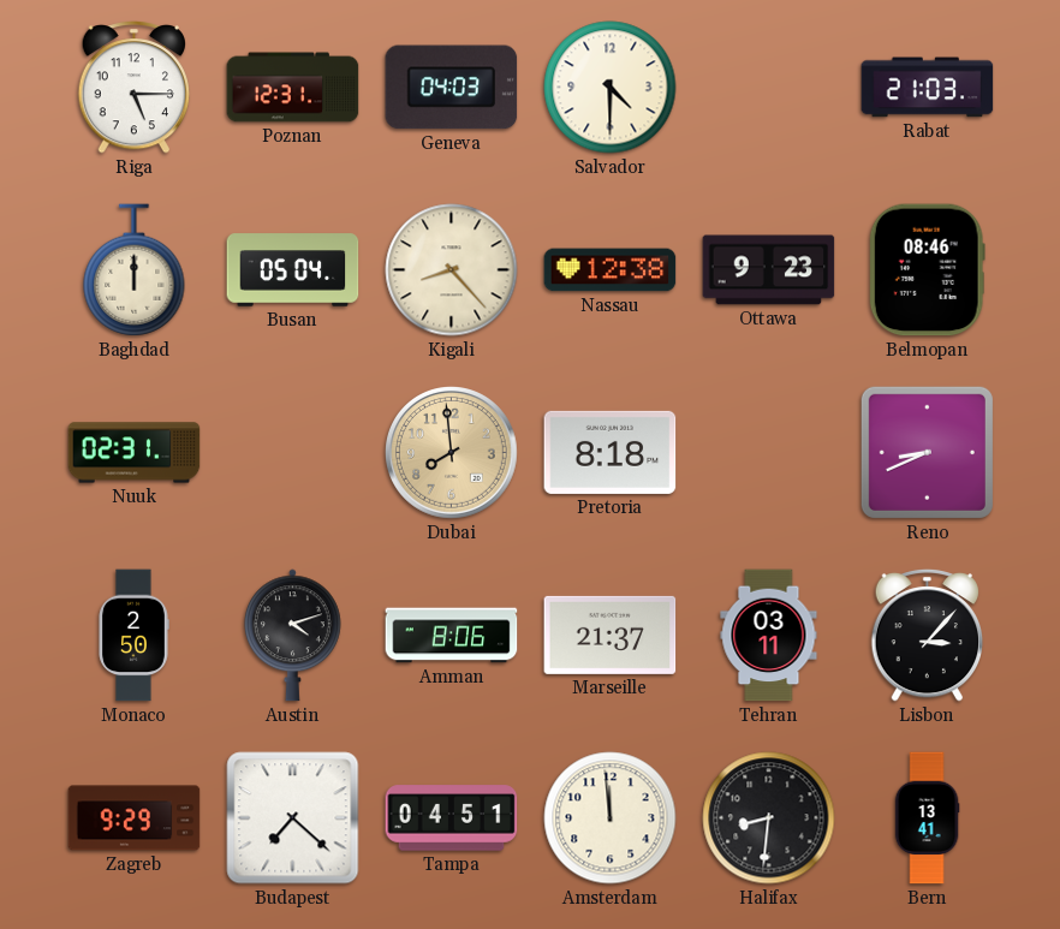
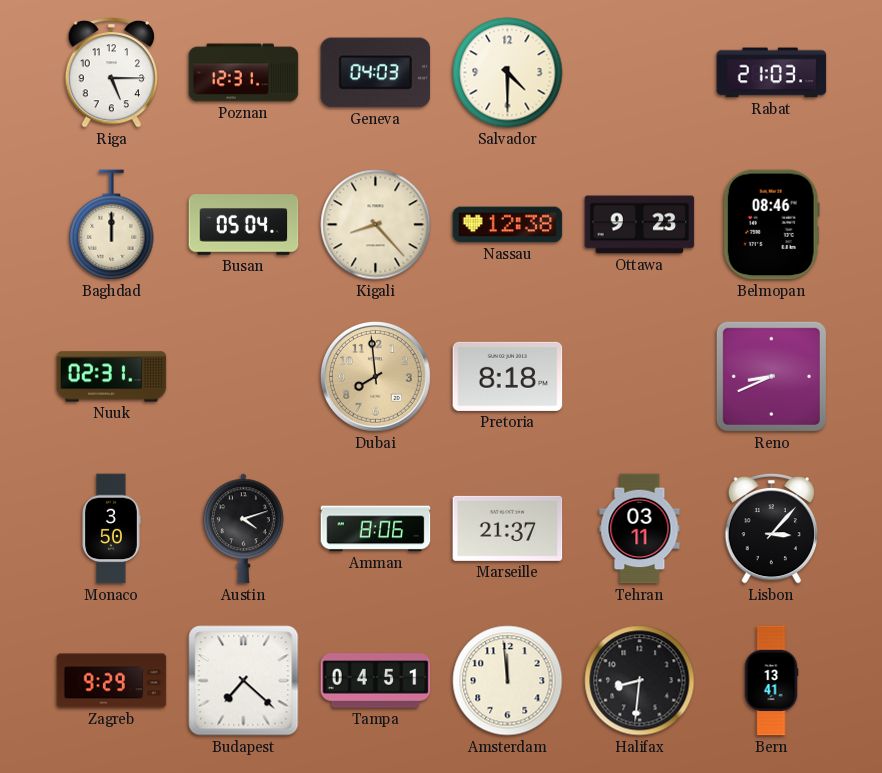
Monaco: 2:50 -> 3:50
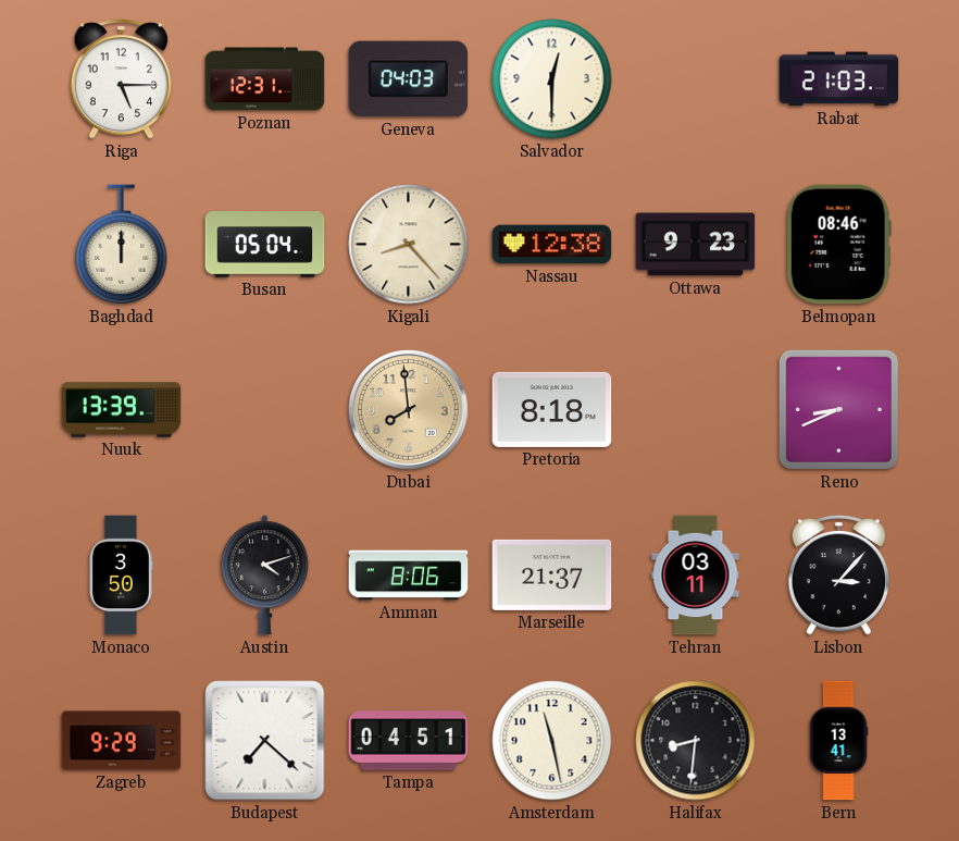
Salvador: 4:30 -> 12:30
Nuuk: 02:31 -> 13:39
Amsterdam: 11:59 -> 11:28
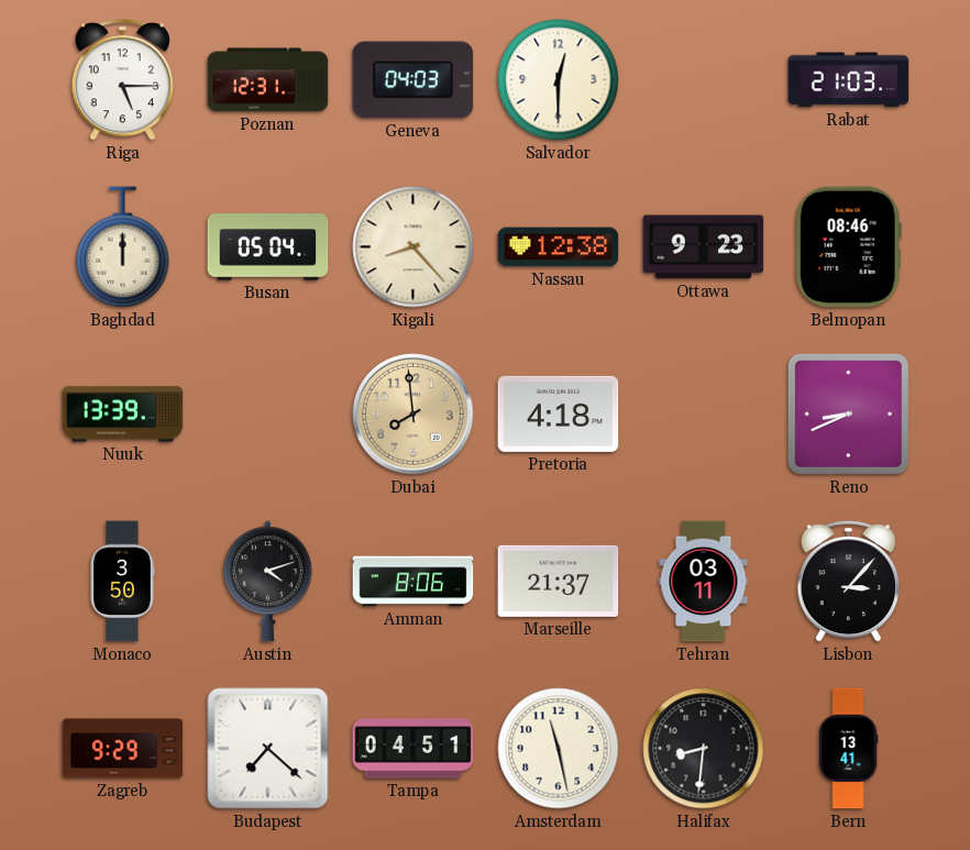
Pretoria: 8:18 -> 4:18
